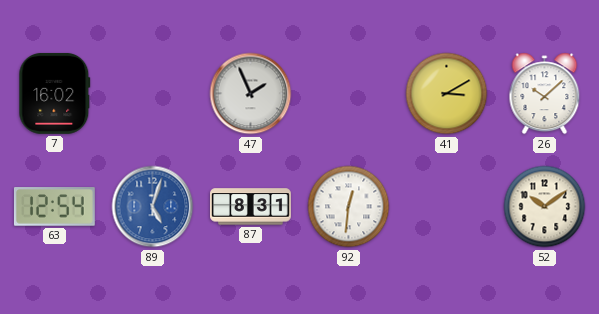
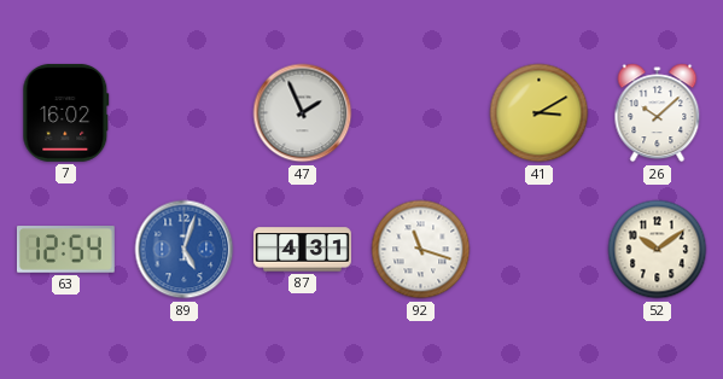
87: 8:31 -> 4:31
92: 12:31 -> 11:18
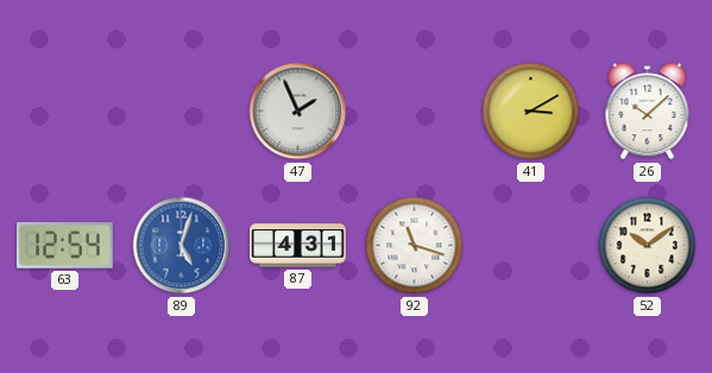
7: 16:02 -> none
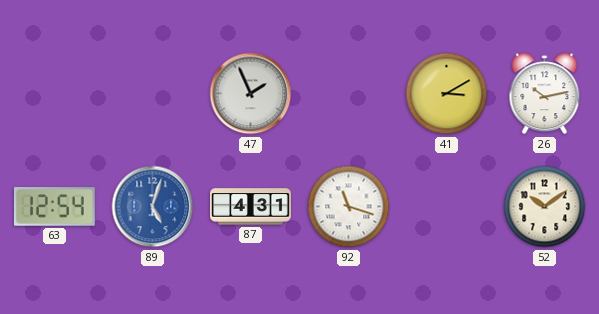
26: 10:08 -> 10:13
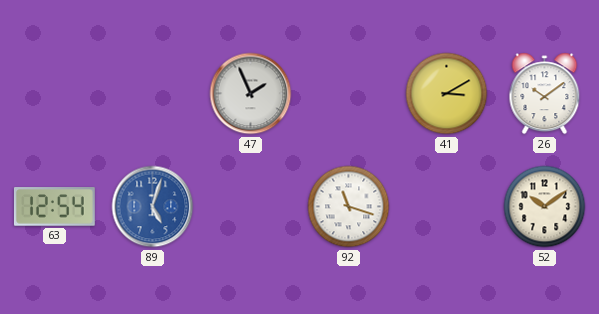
26: 10:13 -> 10:09
87: 4:31 -> none
